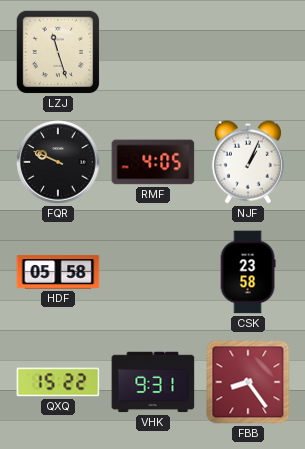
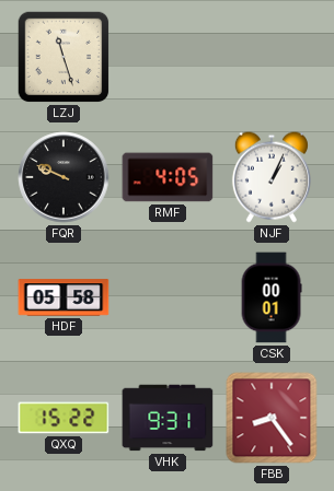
CSK: 23:58 -> 00:01
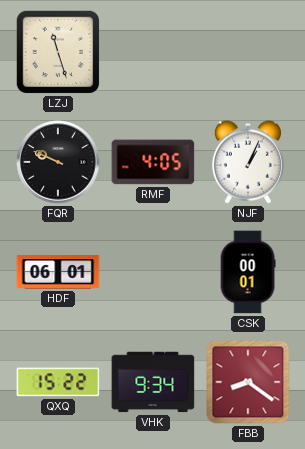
HDF: 05:58 -> 06:01
VHK: 9:31 -> 9:34
FBB: 8:24 -> 8:21
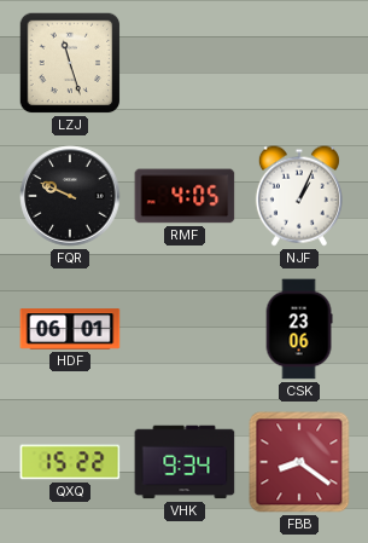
CSK: 00:01 -> 23:06
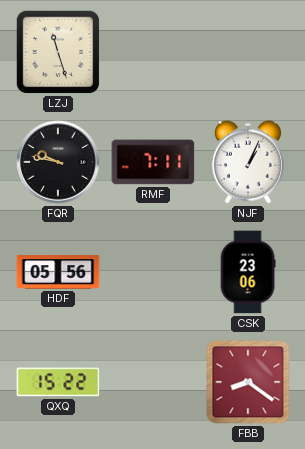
FQR: 9:49 -> 9:47
RMF: 4:05 -> 7:11
HDF: 06:01 -> 05:56
VHK: 9:34 -> none
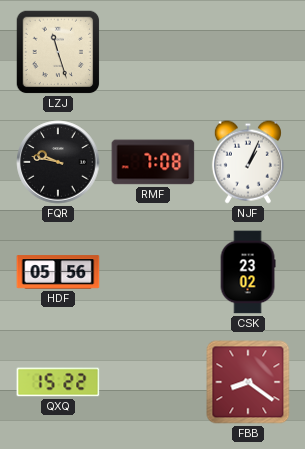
RMF: 7:11 -> 7:08
CSK: 23:06 -> 23:02
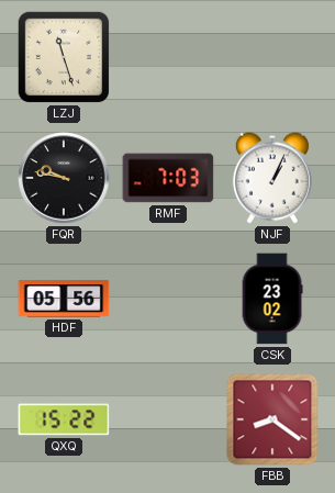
RMF: 7:08 -> 7:03
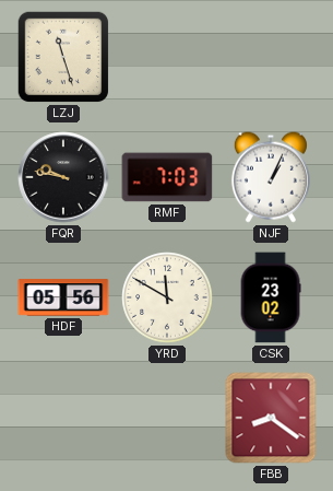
YRD: none -> 11:50
QXQ: 15:22 -> none
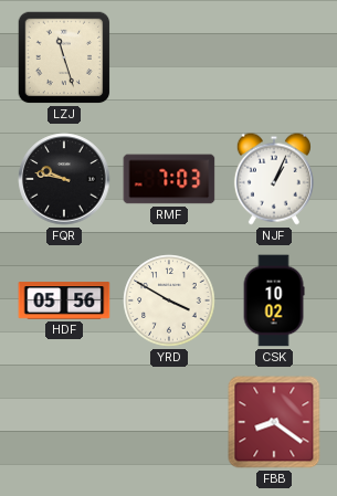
YRD: 11:50 -> 3:50
CSK: 23:02 -> 10:02
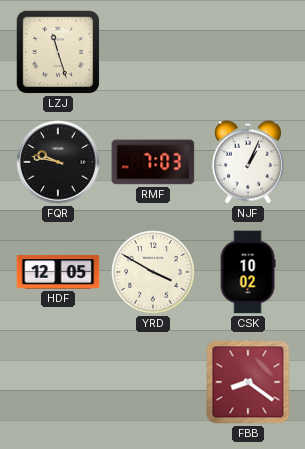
HDF: 05:56 -> 12:05
